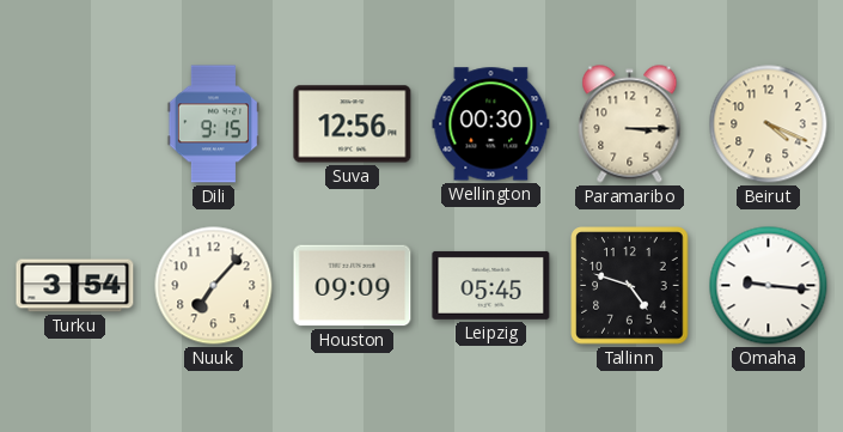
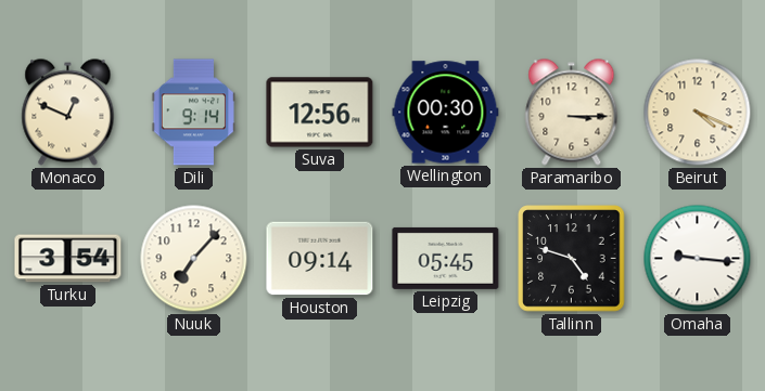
Monaco: none -> 12:49
Dili: 9:15 -> 9:14
Houston: 09:09 -> 09:14
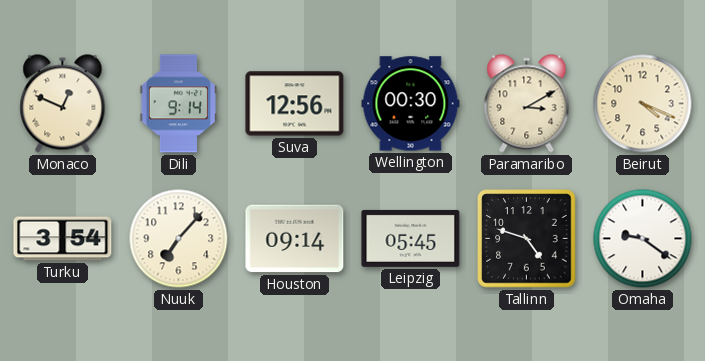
Paramaribo: 3:15 -> 3:10
Omaha: 9:16 -> 9:21
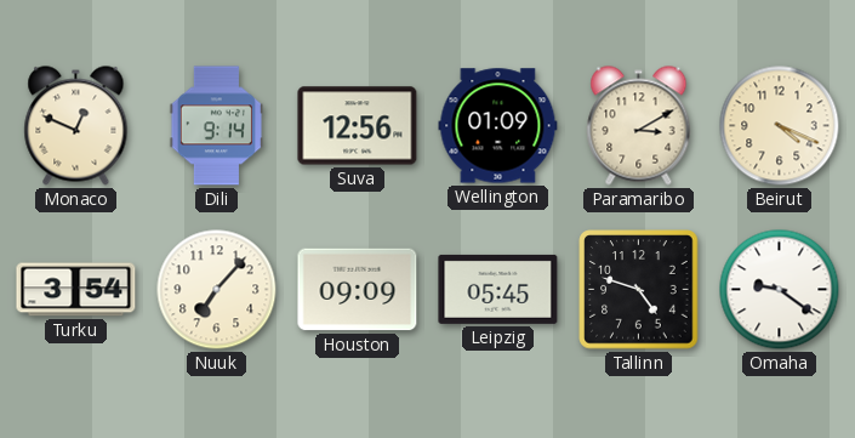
Wellington: 00:30 -> 01:09
Houston: 09:14 -> 09:09
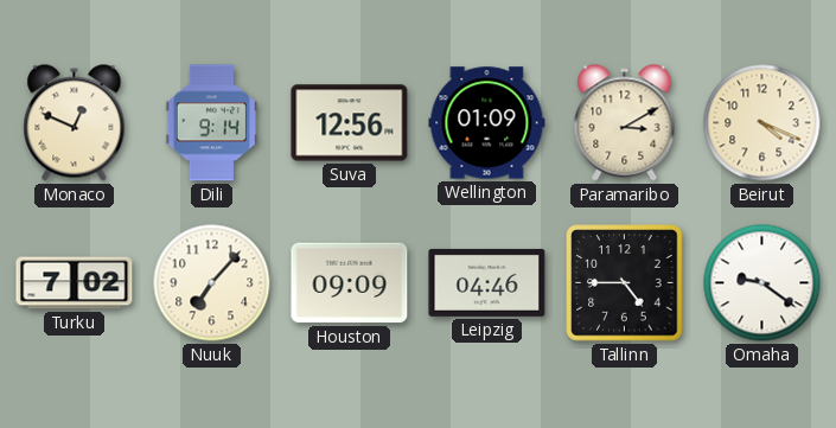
Turku: 3:54 -> 7:02
Leipzig: 05:45 -> 04:46
Tallinn: 4:48 -> 4:45
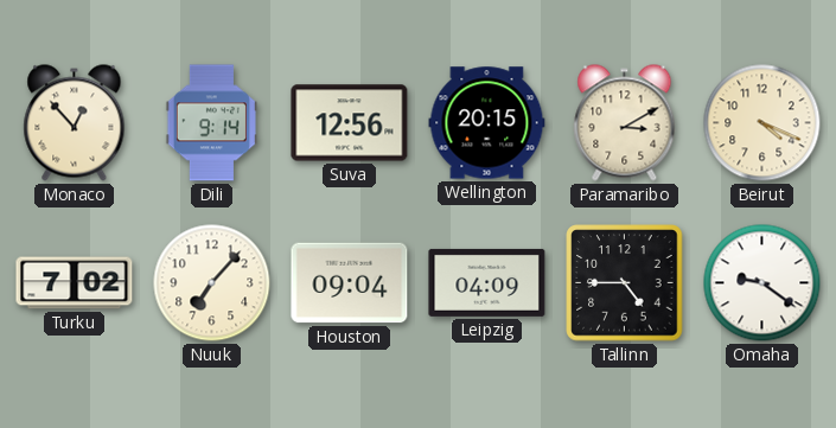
Monaco: 12:49 -> 12:53
Wellington: 01:09 -> 20:15
Houston: 09:09 -> 09:04
Leipzig: 04:46 -> 04:09
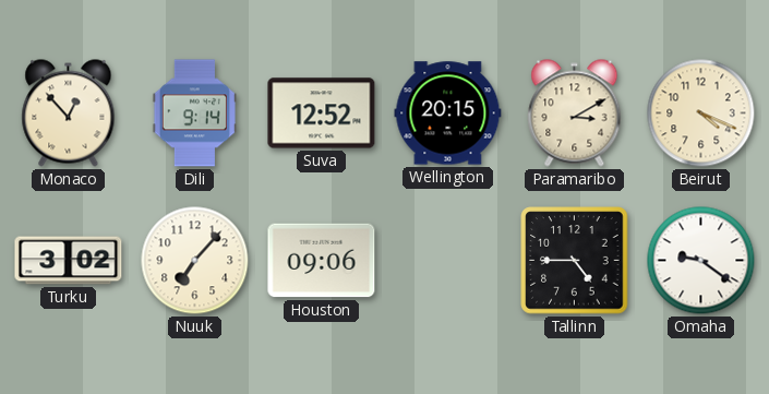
Suva: 12:56 -> 12:52
Turku: 7:02 -> 3:02
Houston: 09:04 -> 09:06
Leipzig: 04:09 -> none
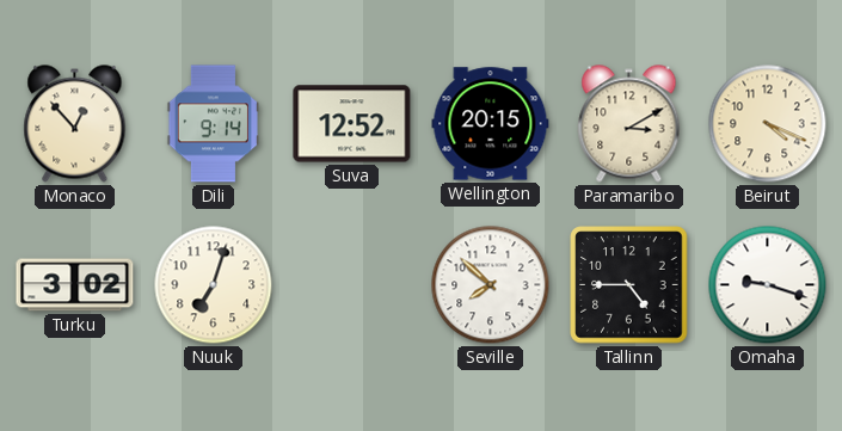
Nuuk: 7:07 -> 7:03
Houston: 09:06 -> none
Seville: none -> 7:52
Omaha: 9:21 -> 9:18
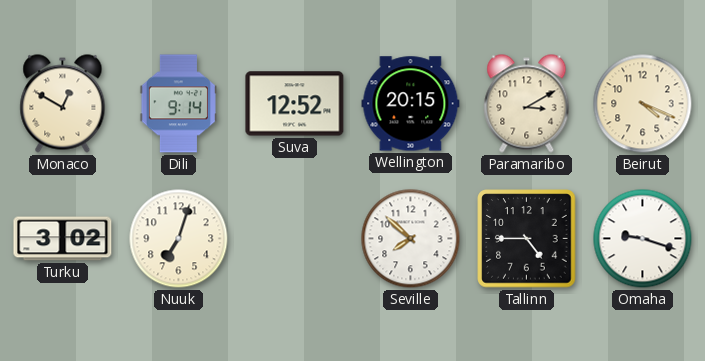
Monaco: 12:53 -> 12:50
